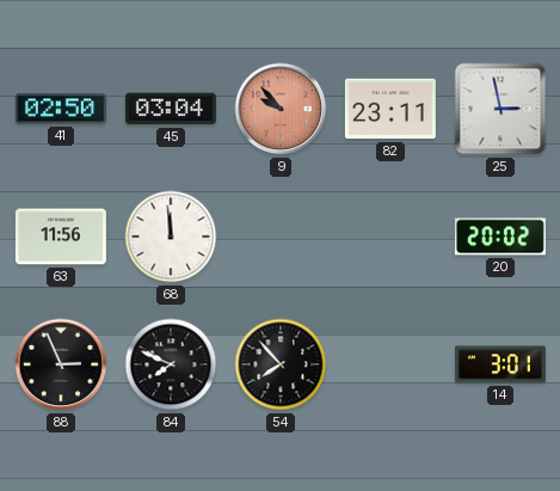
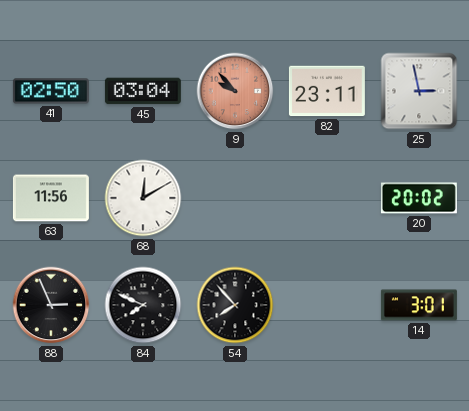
68: 11:59 -> 12:10
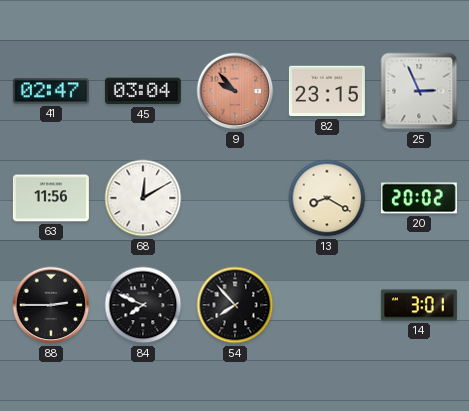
41: 02:50 -> 02:47
82: 23:11 -> 23:15
25: 2:58 -> 2:56
13: none -> 8:20
88: 2:56 -> 2:45
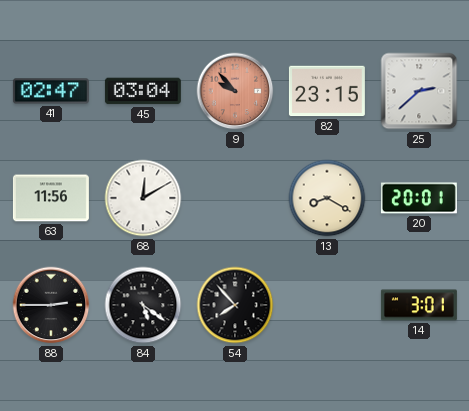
25: 2:56 -> 2:38
20: 20:02 -> 20:01
84: 7:49 -> 5:21
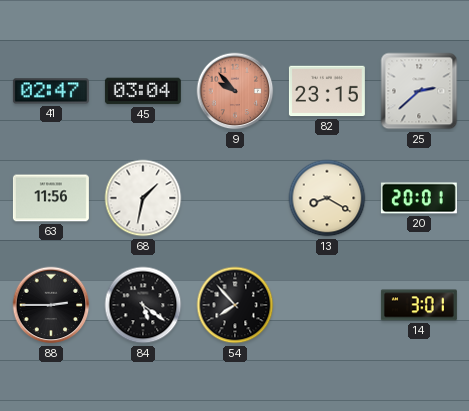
68: 12:10 -> 1:32
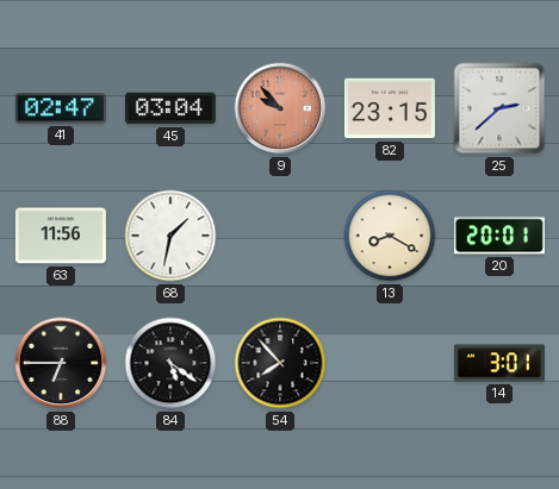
88: 2:45 -> 6:45
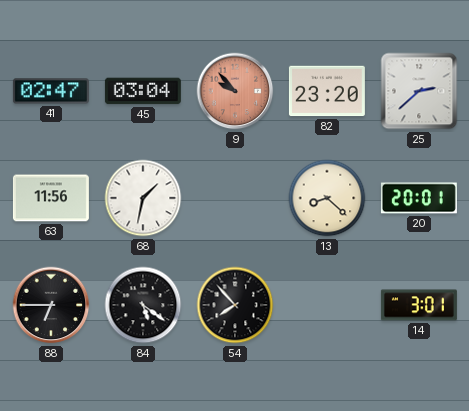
82: 23:15 -> 23:20
13: 8:20 -> 8:22
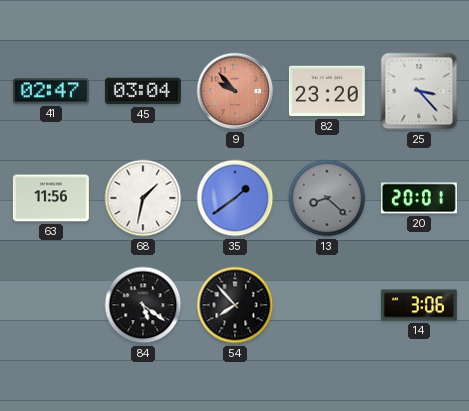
25: 2:38 -> 3:23
35: none -> 1:39
13 dial: cream -> grey
88: 6:45 -> none
14: 3:01 -> 3:06
